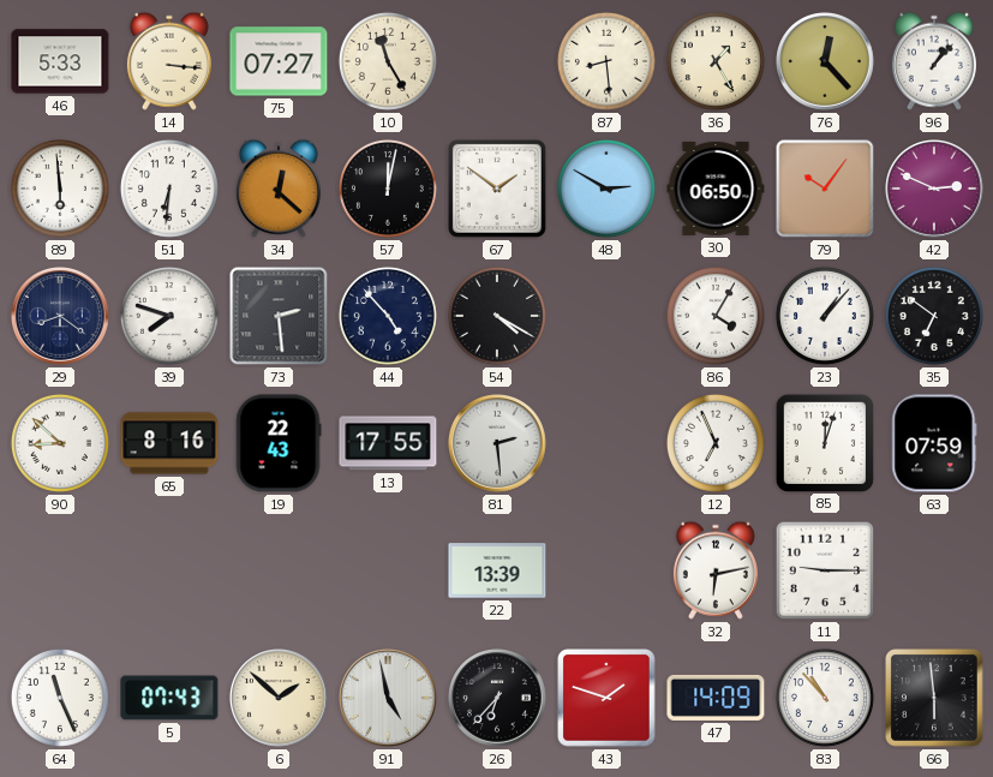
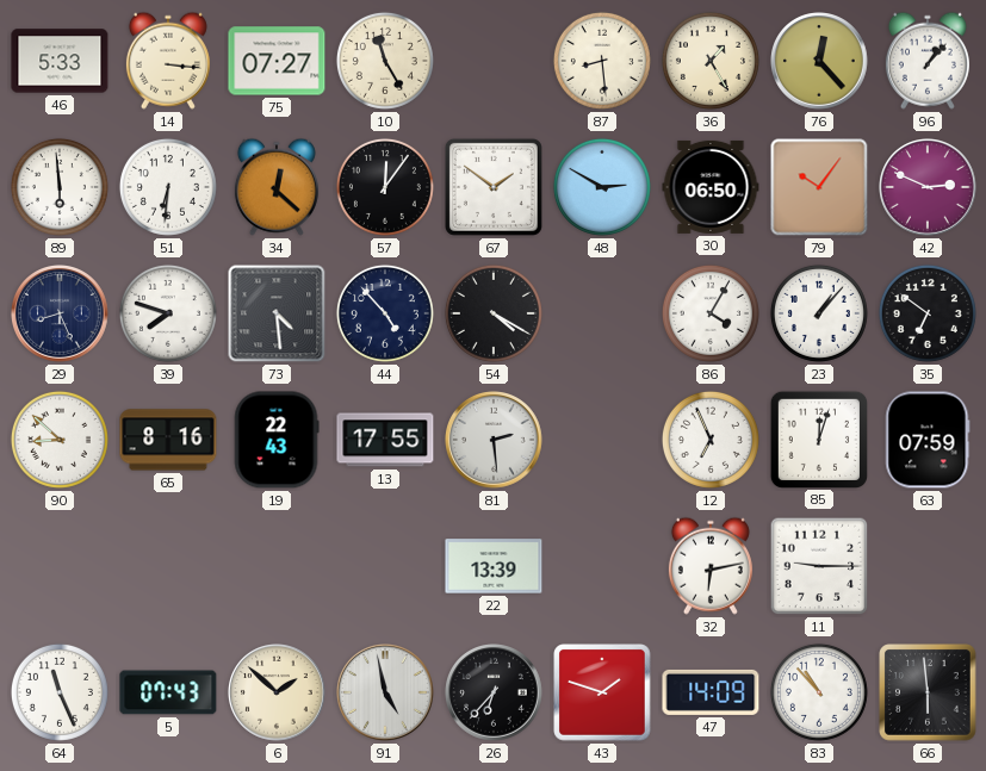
57: 12:02 -> 12:06
29: 8:21 -> 8:26
73: 2:29 -> 4:29
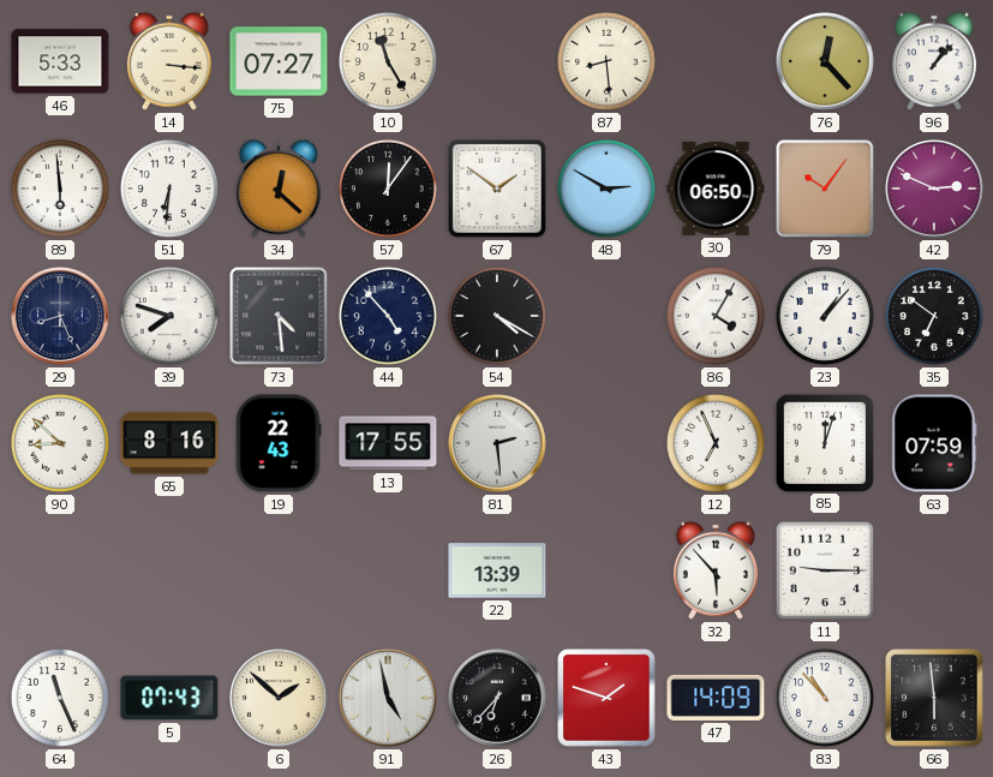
36: 1:25 -> none
32: 6:13 -> 5:53
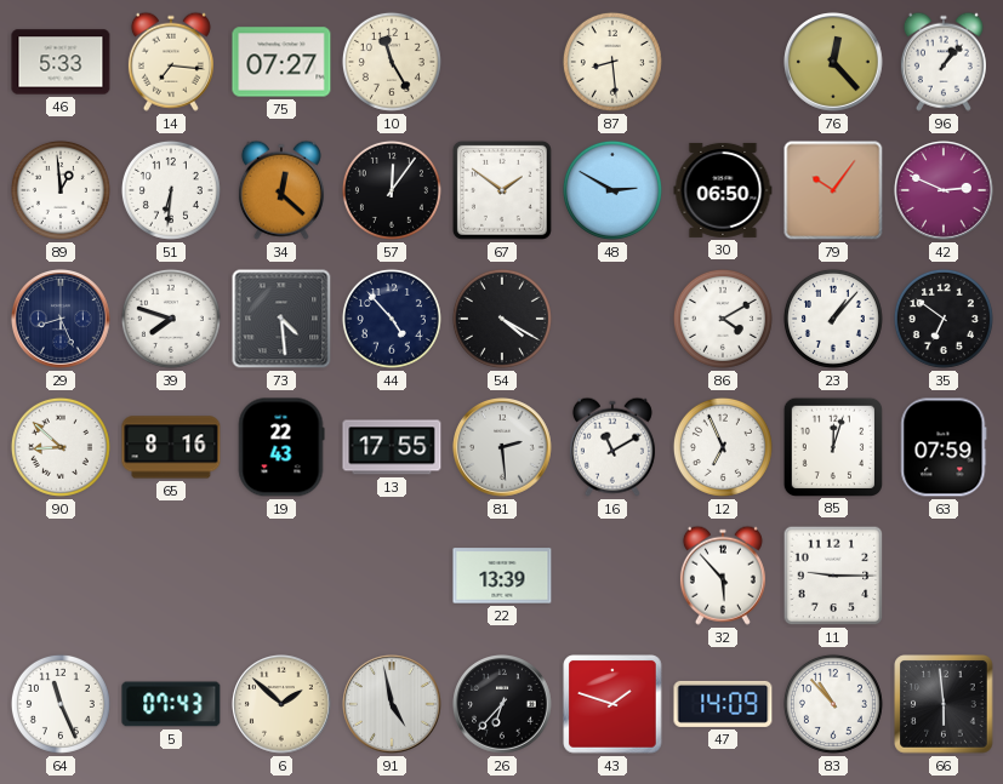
14: 3:16 -> 7:16
89: 5:59 -> 12:59
86: 4:05 -> 4:10
16: none -> 11:10
